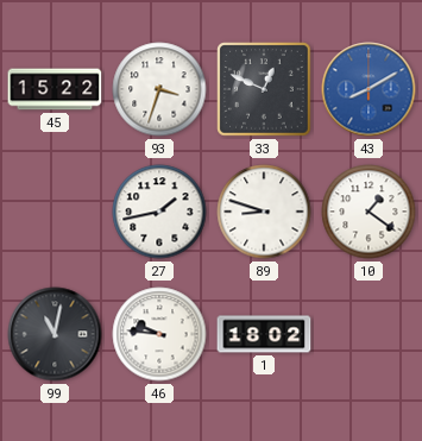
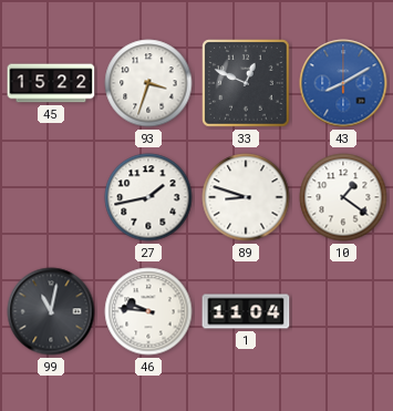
1: 18:02 -> 11:04
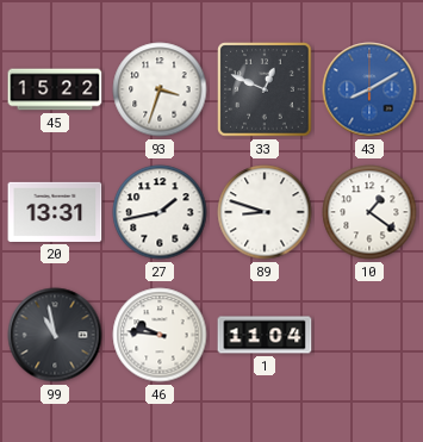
20: none -> 13:31
99: 11:02 -> 10:58
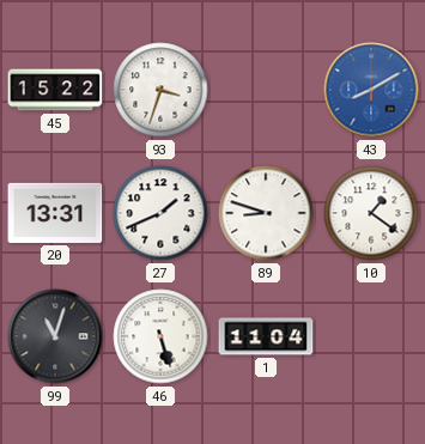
33: 12:49 -> none
27: 1:43 -> 1:41
99: 10:58 -> 11:03
46: 9:46 -> 5:27
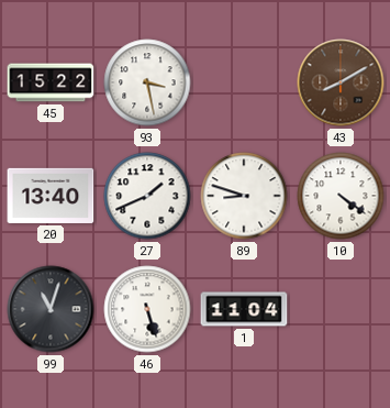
93: 3:33 -> 3:28
43 dial: blue -> brown
20: 13:31 -> 13:40
10: 1:21 -> 4:21
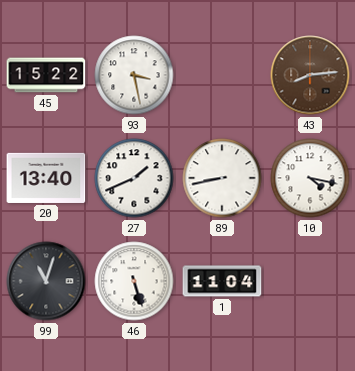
43: 8:10 -> 8:14
89: 8:48 -> 8:43
10: 4:21 -> 4:17
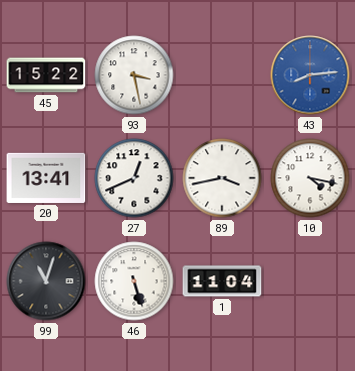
43 dial: brown -> blue
20: 13:40 -> 13:41
27: 1:41 -> 12:41
89: 8:43 -> 3:43
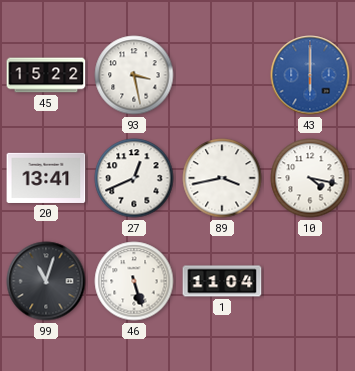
43: 8:14 -> 6:00
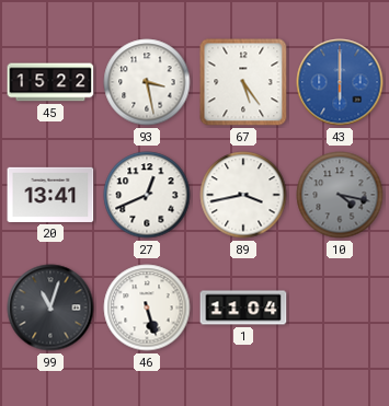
67: none -> 5:24
10 dial: white -> grey
